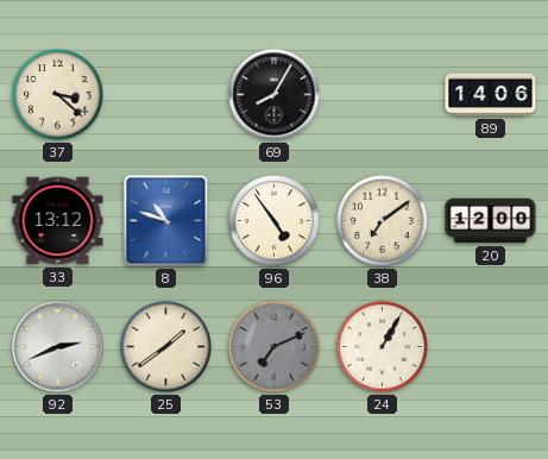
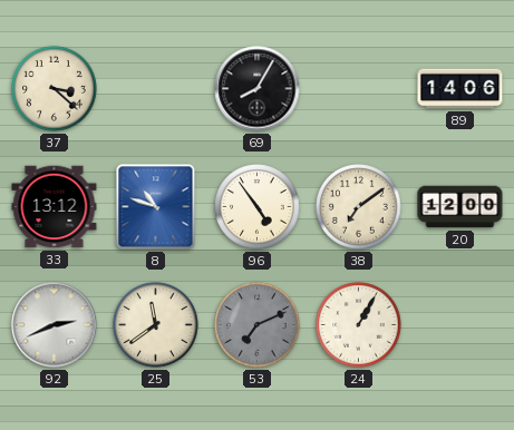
25: 1:39 -> 11:39
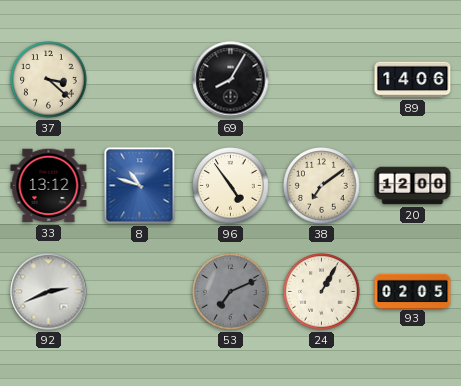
25: 11:39 -> none
93: none -> 02:05
